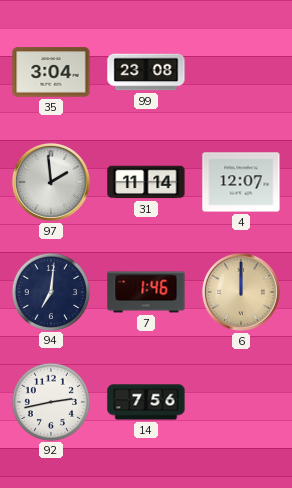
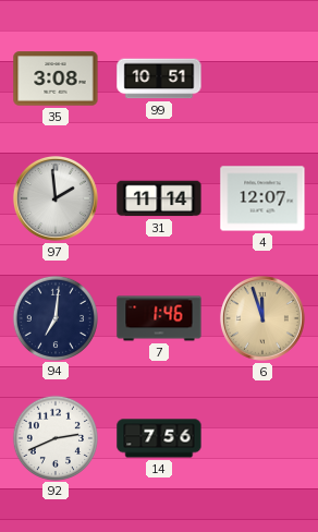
35: 3:04 -> 3:08
99: 23:08 -> 10:51
6: 12:00 -> 11:57
92: 2:43 -> 2:41
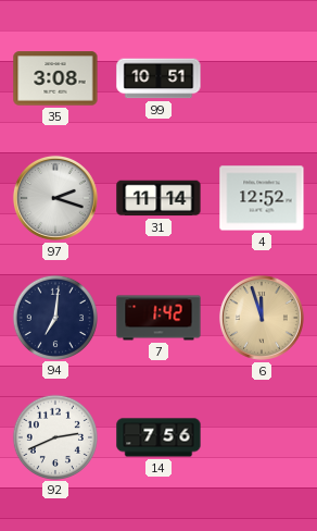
97: 1:59 -> 2:18
4: 12:07 -> 12:52
7: 1:46 -> 1:42
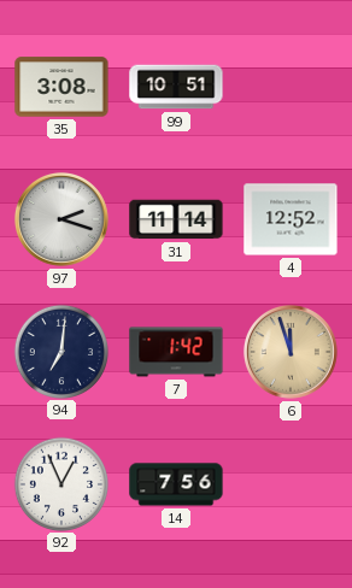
92: 2:41 -> 12:56
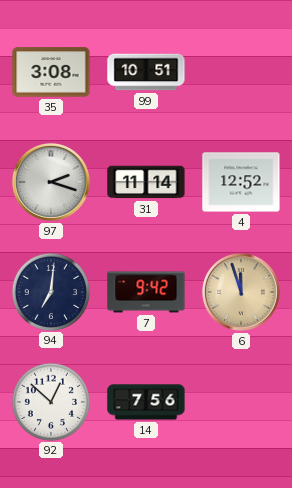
7: 1:42 -> 9:42
92: 12:56 -> 12:52
